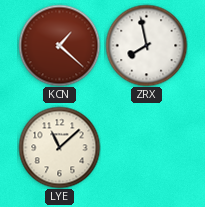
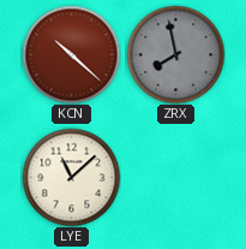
KCN: 1:22 -> 10:22
ZRX dial: white -> grey
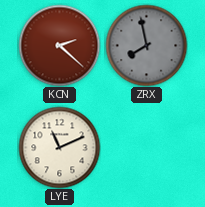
KCN: 10:22 -> 2:22
LYE: 11:08 -> 11:11
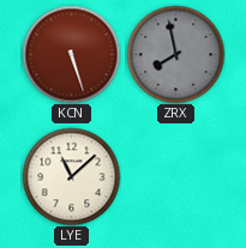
KCN: 2:22 -> 5:27
LYE: 11:11 -> 11:08
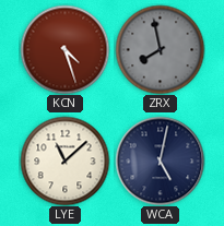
KCN: 5:27 -> 4:27
WCA: none -> 5:02
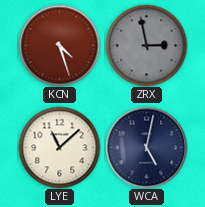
ZRX: 7:58 -> 2:58
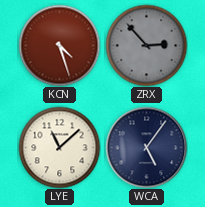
ZRX: 2:58 -> 2:53
WCA: 5:02 -> 5:06
